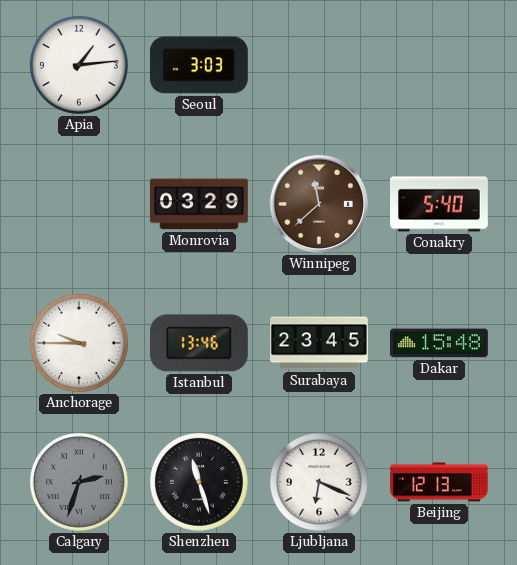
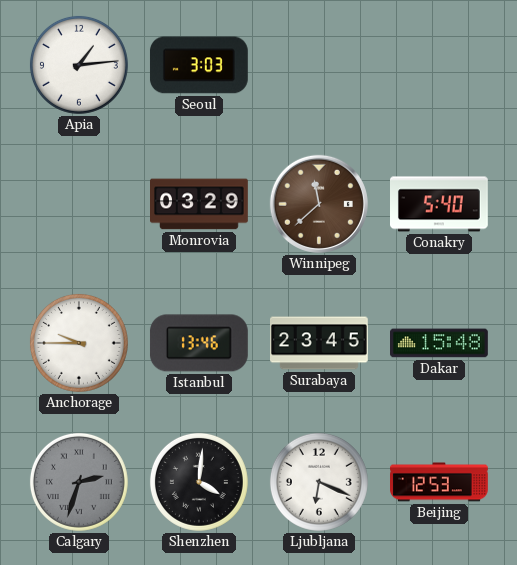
Shenzhen: 11:27 -> 4:01
Beijing: 12:13 -> 12:53
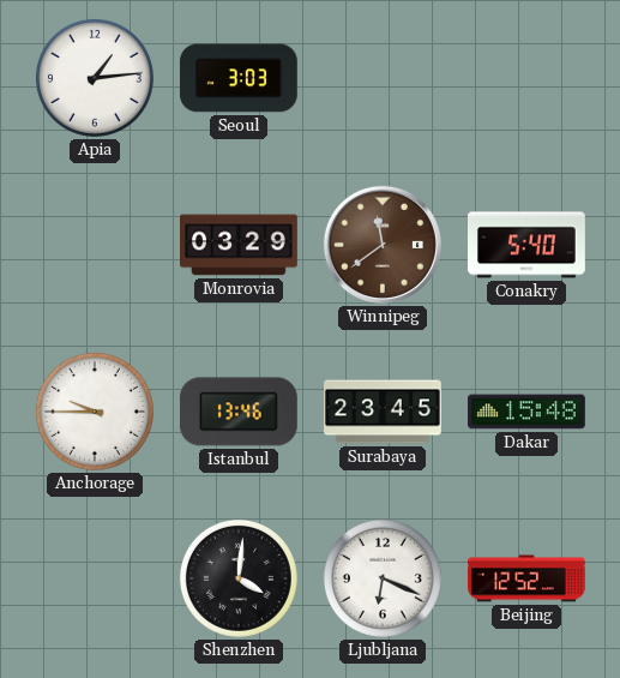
Winnipeg: 11:38 -> 11:39
Calgary: 2:33 -> none
Beijing: 12:53 -> 12:52
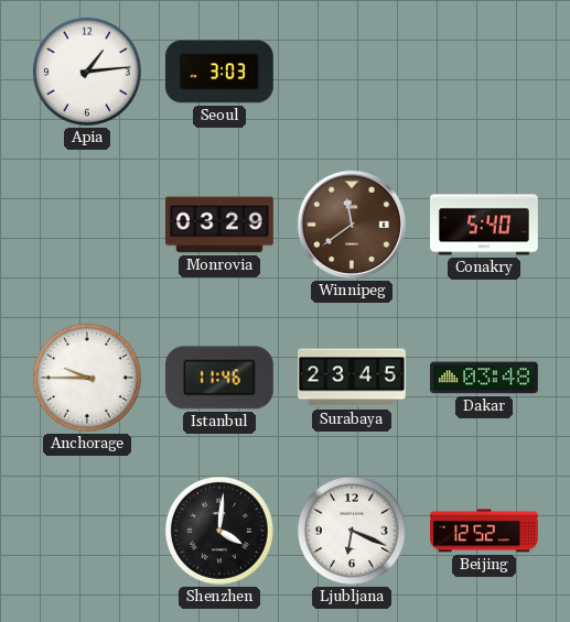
Istanbul: 13:46 -> 11:46
Dakar: 15:48 -> 03:48
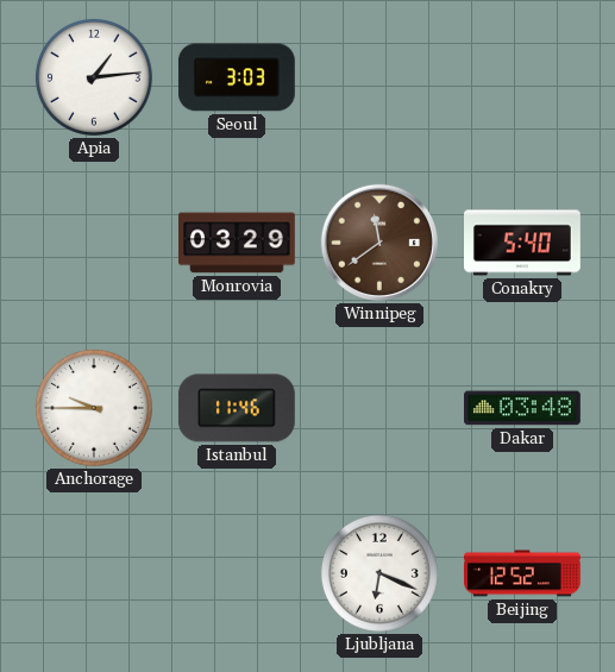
Surabaya: 23:45 -> none
Shenzhen: 4:01 -> none
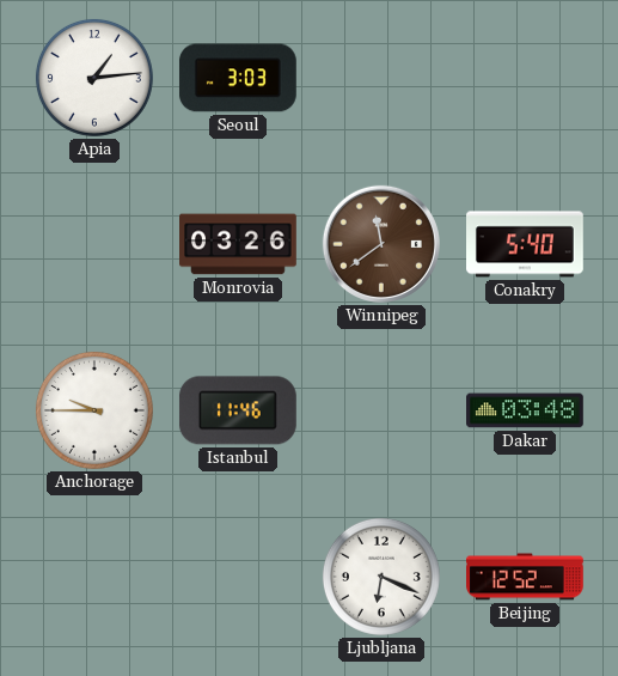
Monrovia: 03:29 -> 03:26
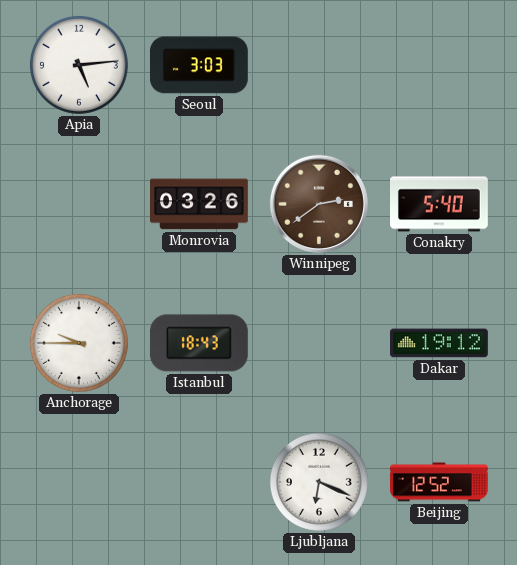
Apia: 1:14 -> 5:14
Winnipeg: 11:39 -> 2:39
Istanbul: 11:46 -> 18:43
Dakar: 03:48 -> 19:12
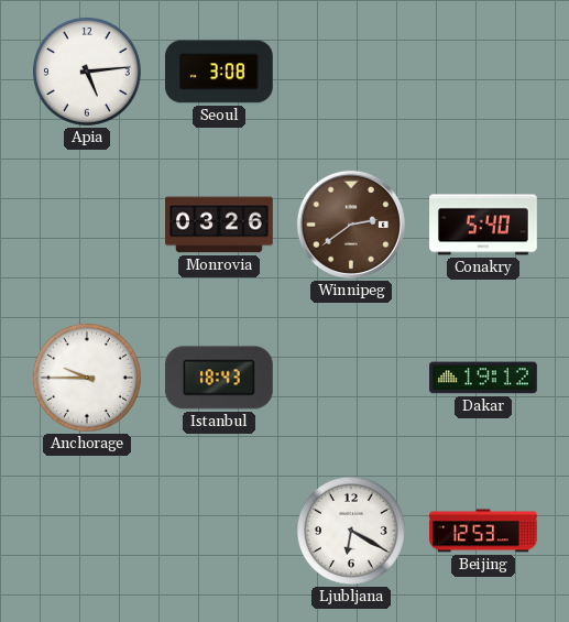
Seoul: 3:03 -> 3:08
Ljubljana: 6:19 -> 6:20
Beijing: 12:52 -> 12:53
